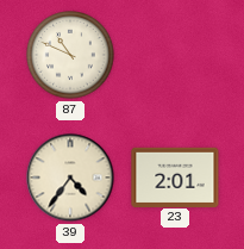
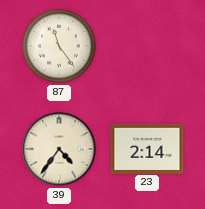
87: 10:49 -> 11:24
23: 2:01 -> 2:14
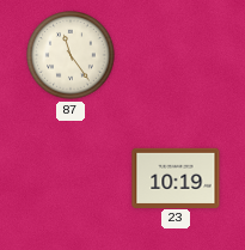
39: 4:36 -> none
23: 2:14 -> 10:19
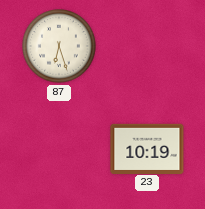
87: 11:24 -> 6:27
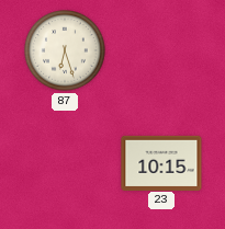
23: 10:19 -> 10:15
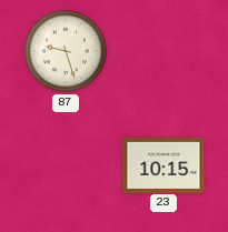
87: 6:27 -> 9:27
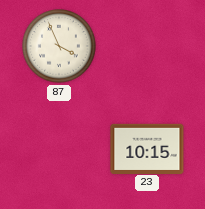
87: 9:27 -> 3:56
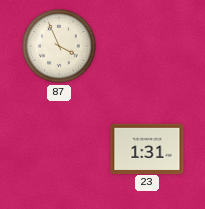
23: 10:15 -> 1:31
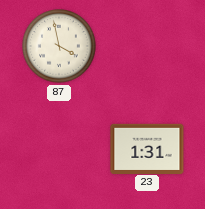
87: 3:56 -> 3:58
